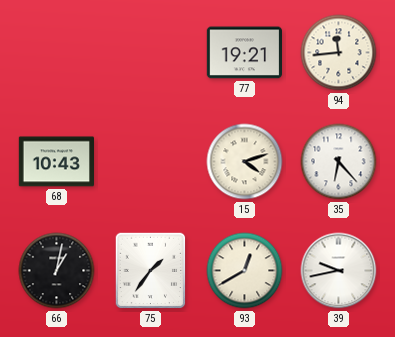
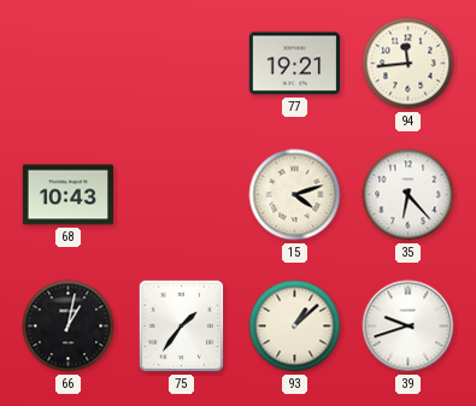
93: 12:40 -> 1:08
39: 9:43 -> 9:42
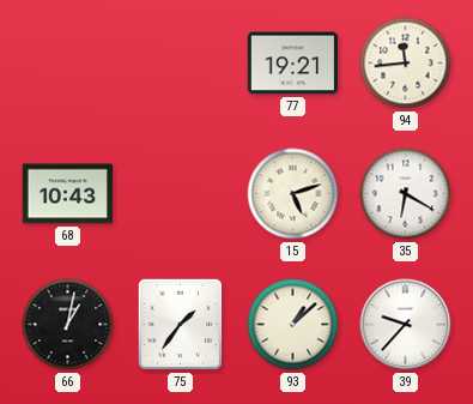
15: 4:12 -> 5:12
35: 6:23 -> 6:20
39: 9:42 -> 9:37
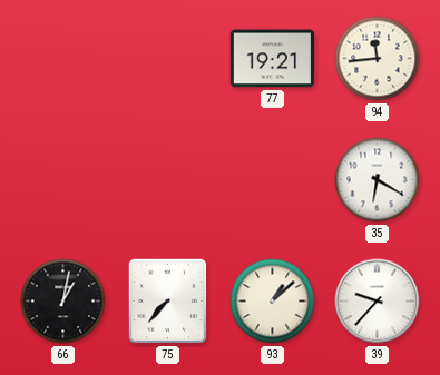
68: 10:43 -> none
15: 5:12 -> none
75: 1:36 -> 7:37
